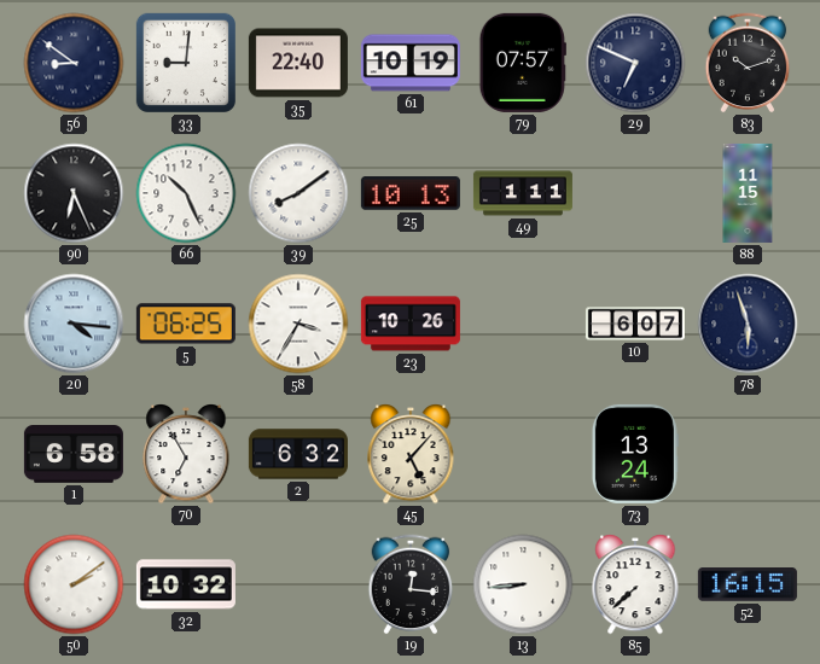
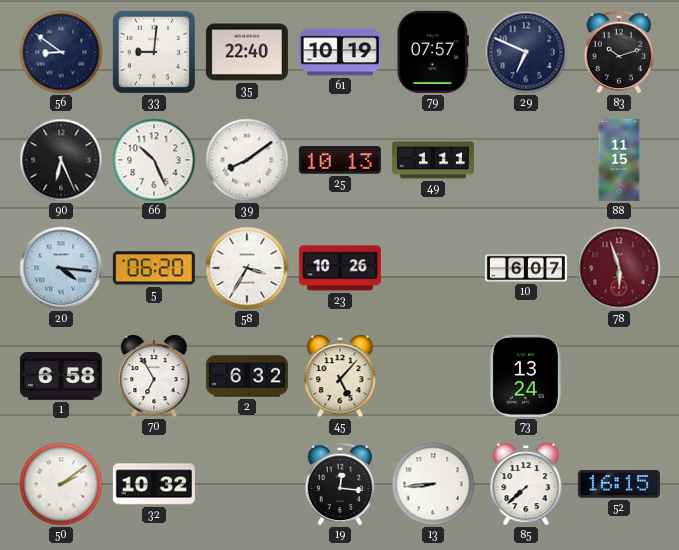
5: 06:25 -> 06:20
78 dial: navy -> burgundy
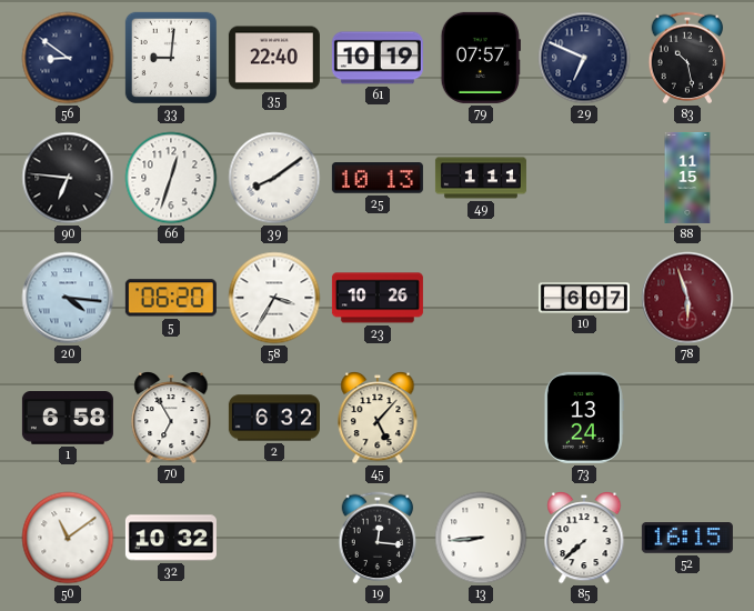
83: 10:12 -> 10:28
90: 6:26 -> 6:46
66: 10:26 -> 12:33
50: 2:09 -> 11:09
